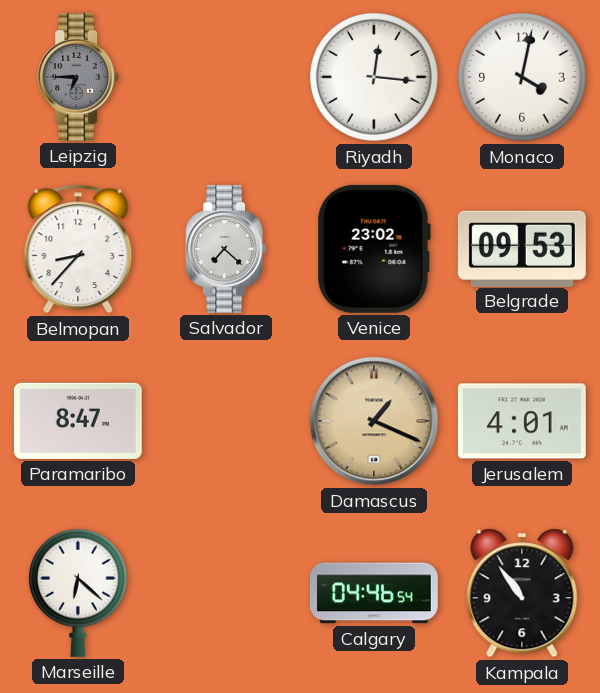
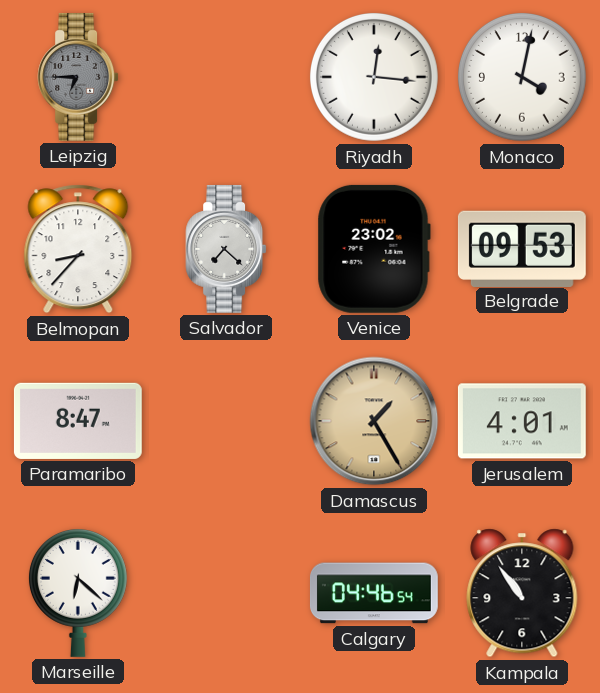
Damascus: 1:19 -> 1:25
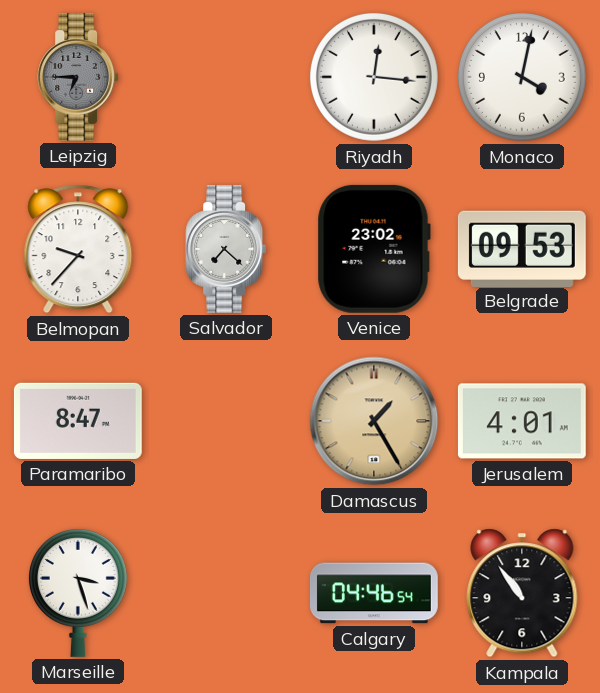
Belmopan: 8:37 -> 9:37
Marseille: 6:22 -> 3:27
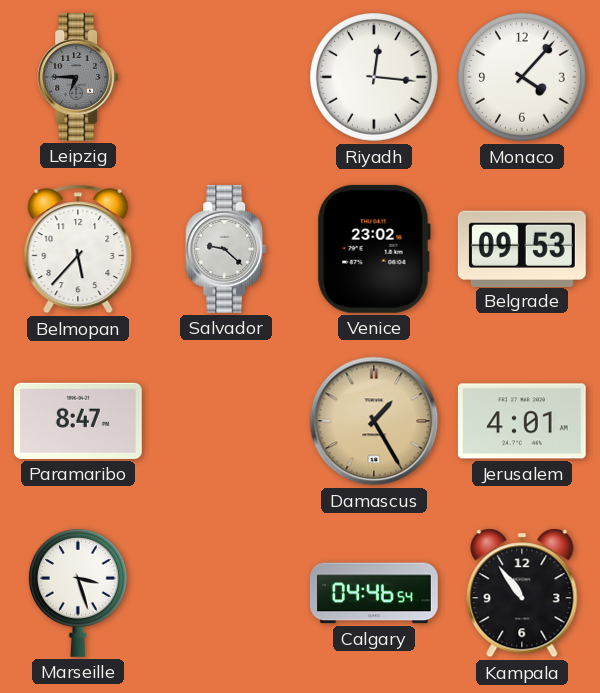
Monaco: 4:02 -> 4:07
Belmopan: 9:37 -> 5:37
Salvador: 7:22 -> 9:22
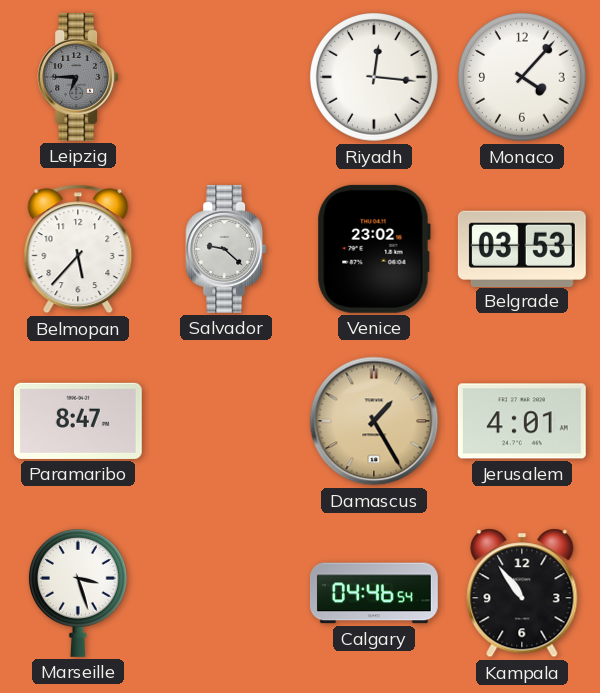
Belgrade: 09:53 -> 03:53
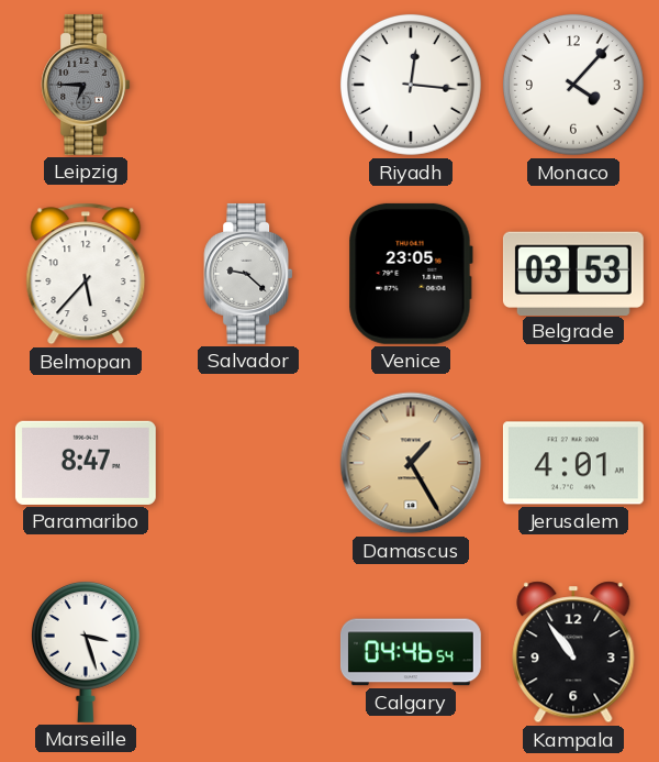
Venice: 23:02 -> 23:05
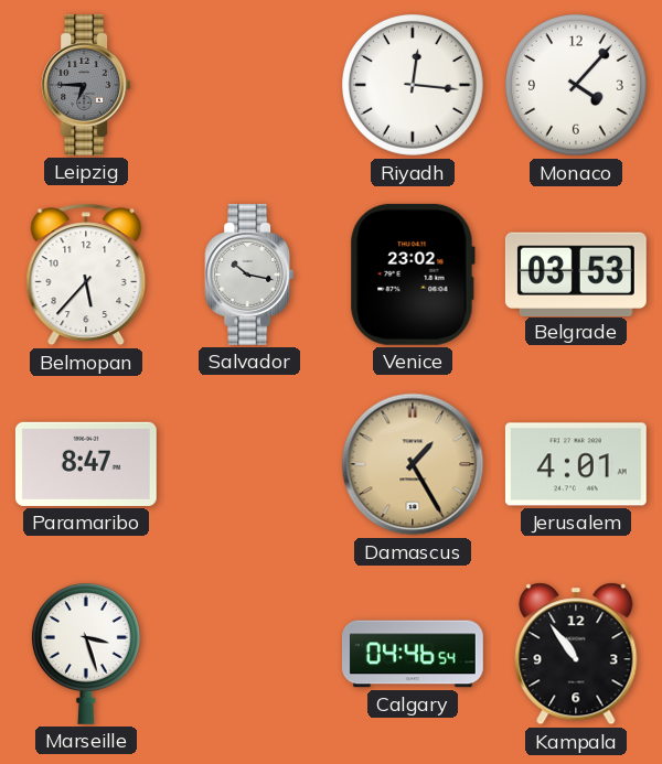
Salvador: 9:22 -> 10:17
Venice: 23:05 -> 23:02
